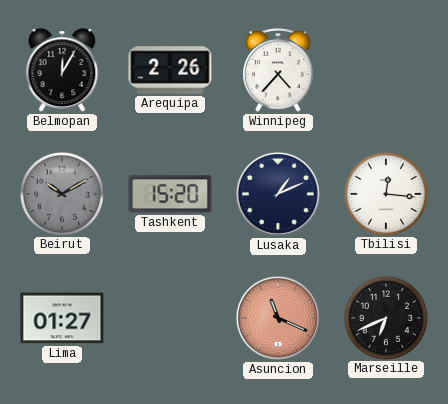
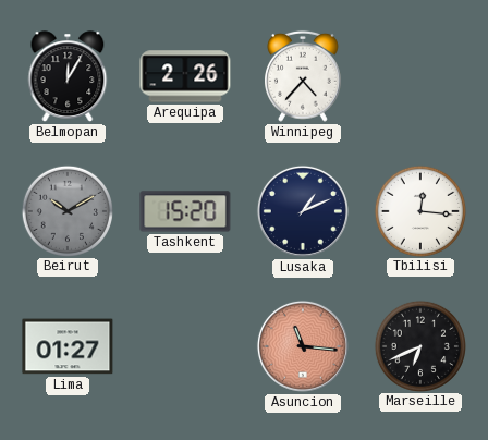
Asuncion: 11:19 -> 11:16
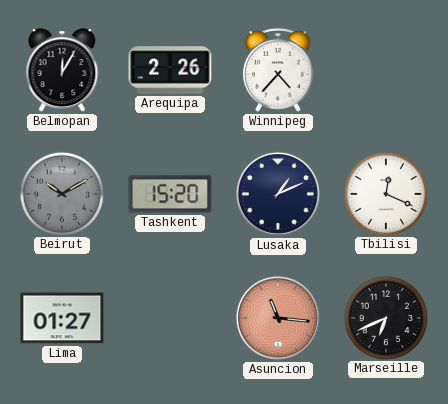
Tbilisi: 12:16 -> 12:19
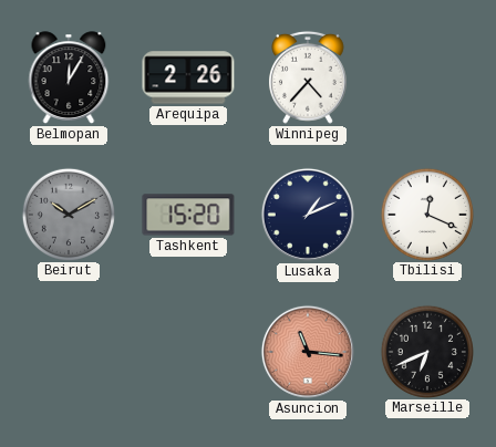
Lima: 01:27 -> none
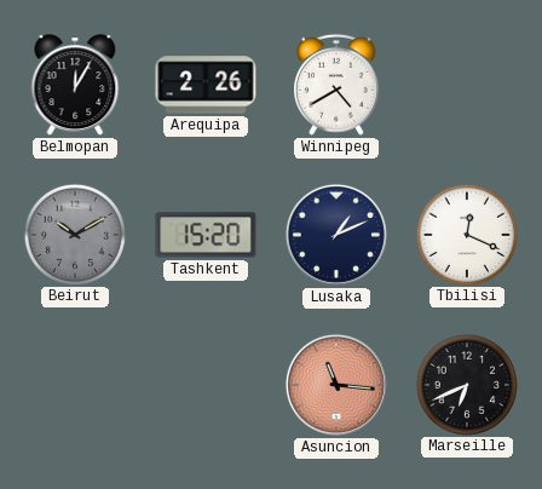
Winnipeg: 4:37 -> 4:40
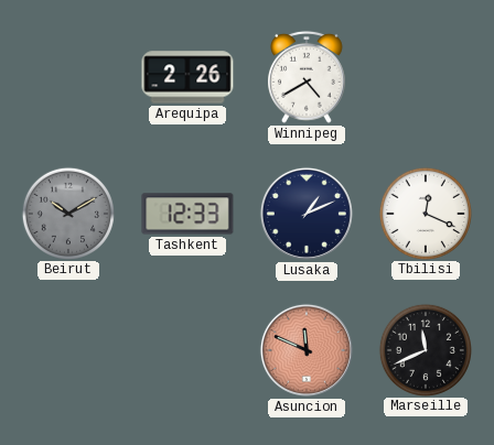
Belmopan: 12:05 -> none
Tashkent: 15:20 -> 12:33
Asuncion: 11:16 -> 11:49
Marseille: 6:41 -> 11:41
